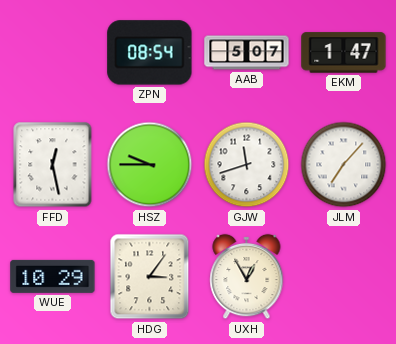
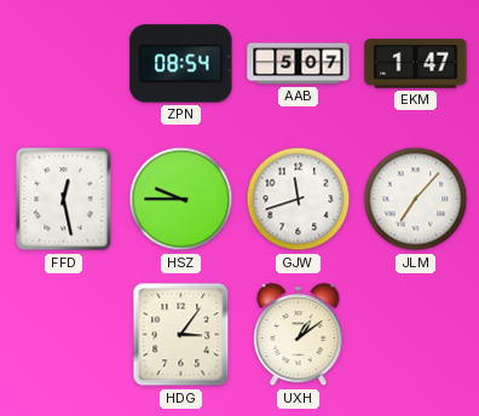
WUE: 10:29 -> none
UXH: 12:55 -> 1:09
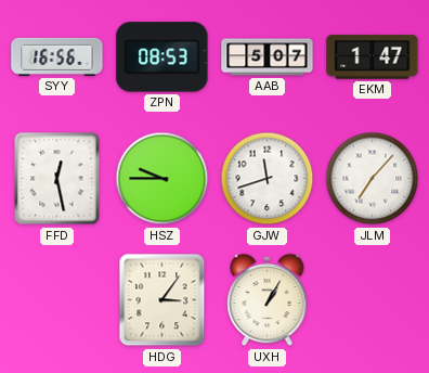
SYY: none -> 16:56
ZPN: 08:54 -> 08:53
UXH: 1:09 -> 1:05
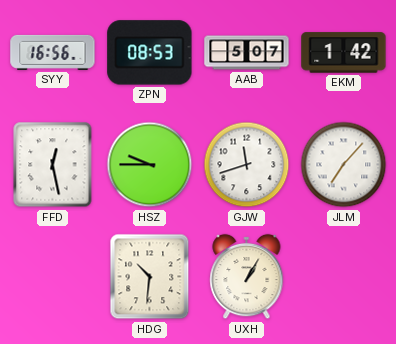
EKM: 1:47 -> 1:42
HDG: 3:06 -> 10:31
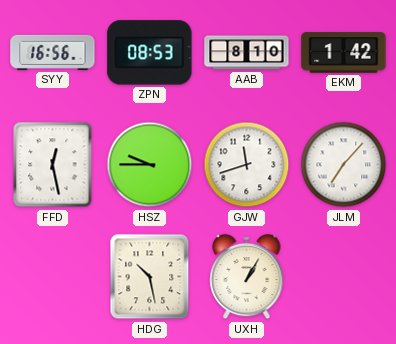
AAB: 5:07 -> 8:10
HDG: 10:31 -> 10:28
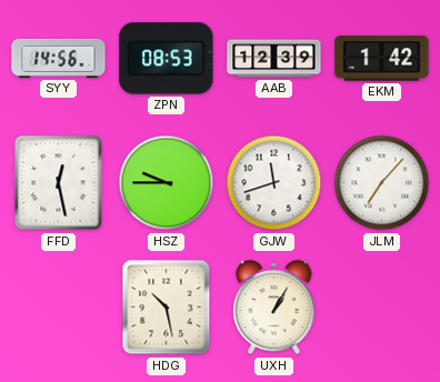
SYY: 16:56 -> 14:56
AAB: 8:10 -> 12:39
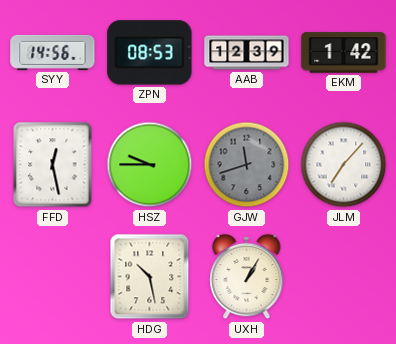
GJW dial: white -> grey
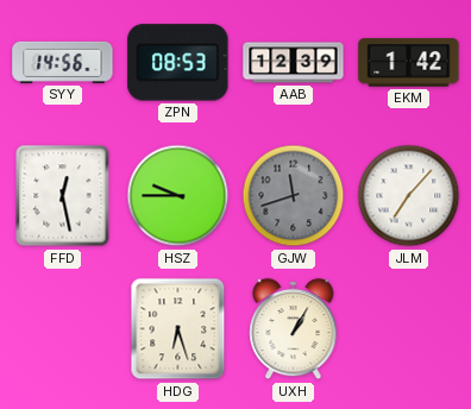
HDG: 10:28 -> 6:27
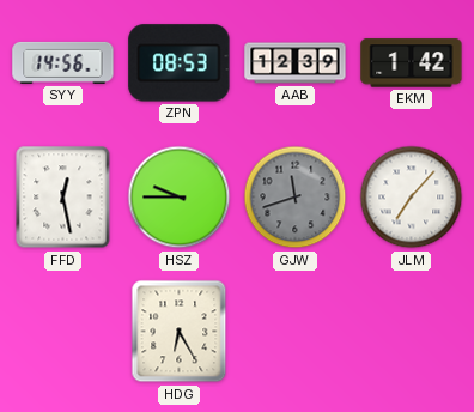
HDG: 6:27 -> 6:25
UXH: 1:05 -> none
